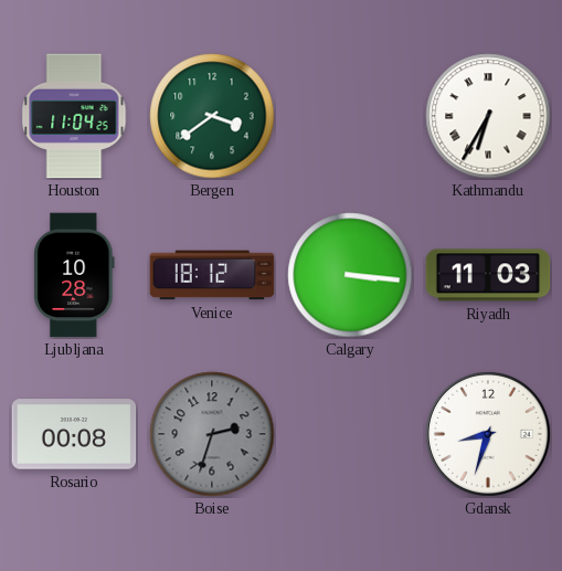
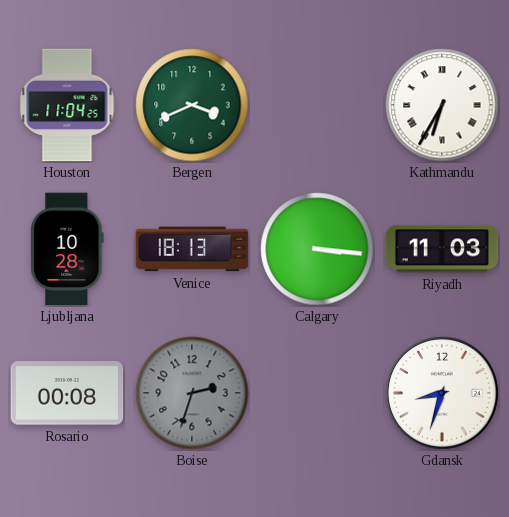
Bergen: 3:39 -> 3:41
Venice: 18:12 -> 18:13
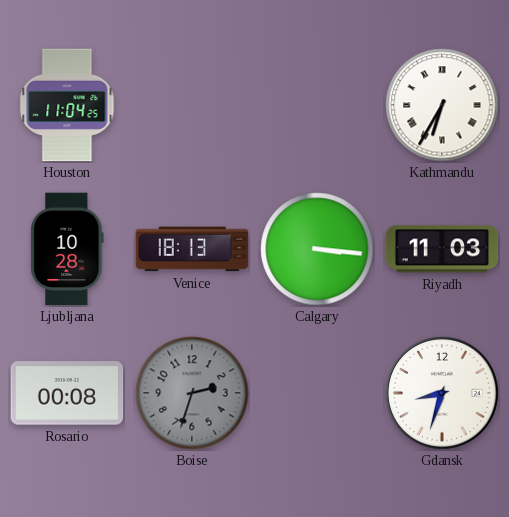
Bergen: 3:41 -> none
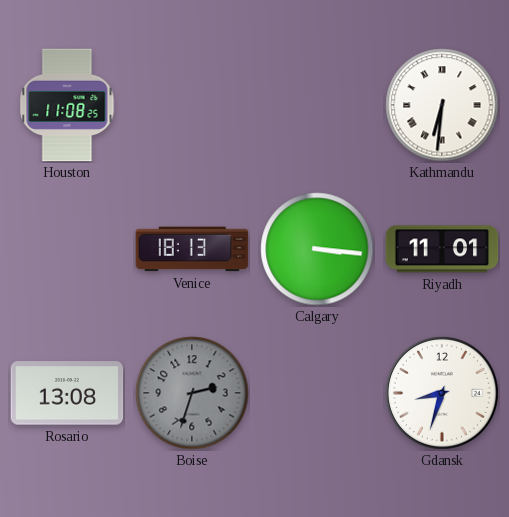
Houston: 11:04 -> 11:08
Kathmandu: 6:35 -> 6:31
Ljubljana: 10:28 -> none
Riyadh: 11:03 -> 11:01
Rosario: 00:08 -> 13:08
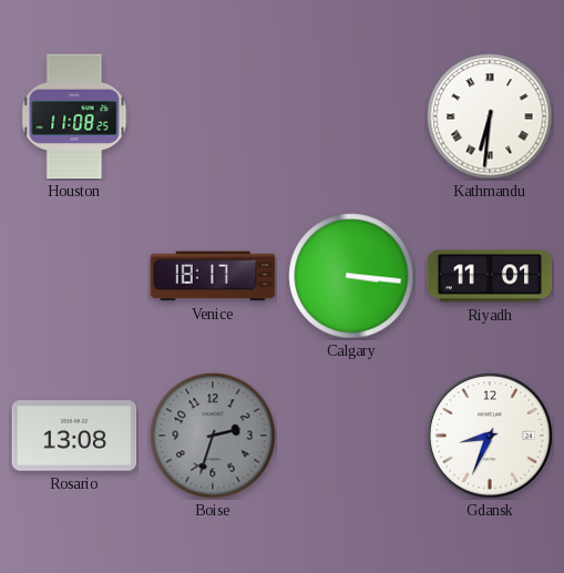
Venice: 18:13 -> 18:17
Gdansk: 8:33 -> 8:34
